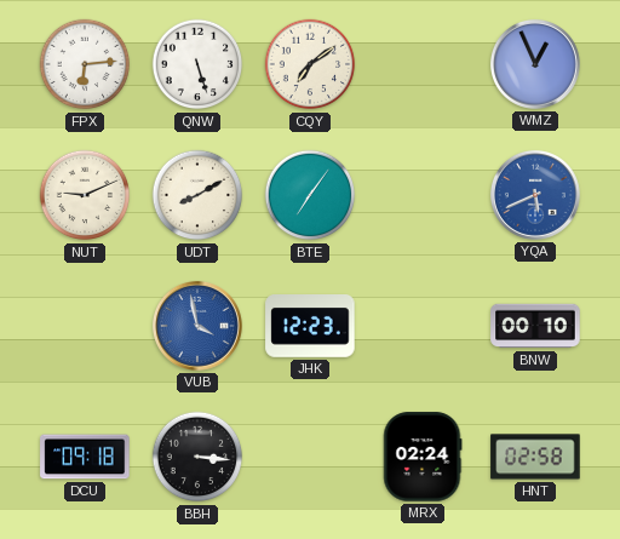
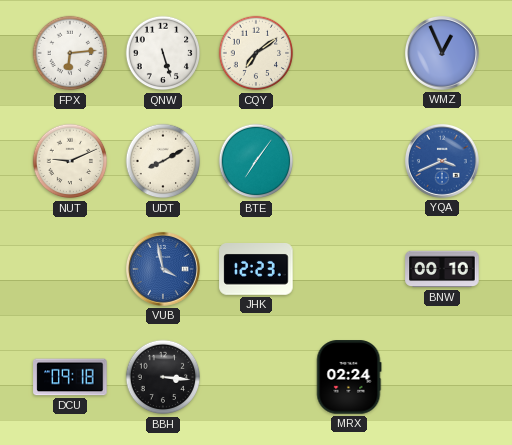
YQA: 5:41 -> 3:41
HNT: 02:58 -> none
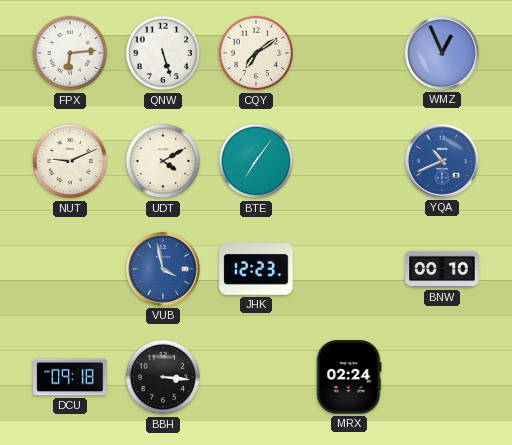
UDT: 8:10 -> 4:10
YQA: 3:41 -> 10:41
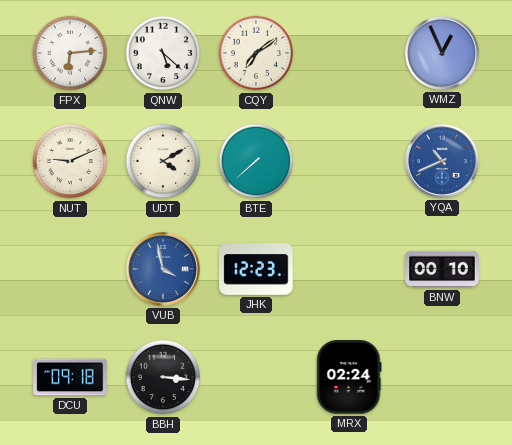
QNW: 5:27 -> 5:22
BTE: 7:06 -> 7:38
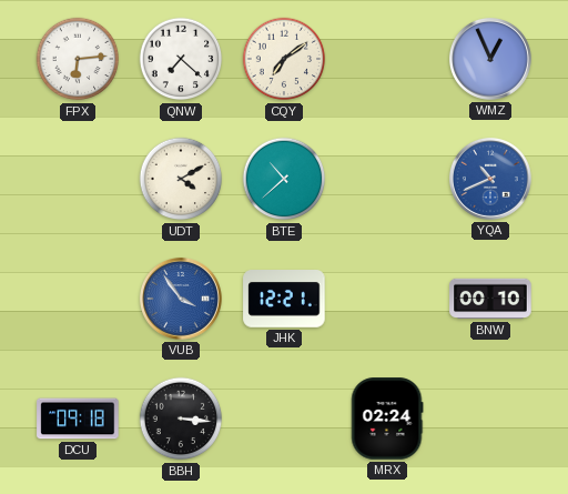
QNW: 5:22 -> 7:22
NUT: 9:11 -> none
BTE: 7:38 -> 10:38
VUB: 3:58 -> 3:54
JHK: 12:23 -> 12:21
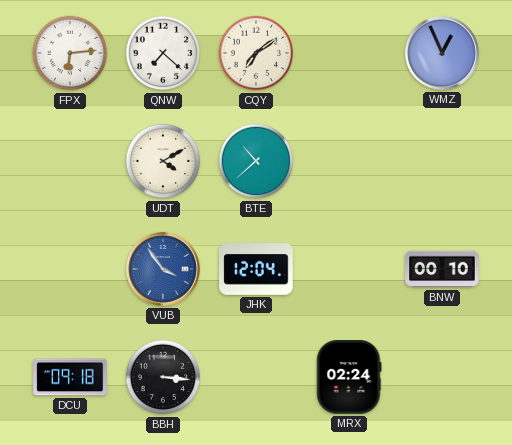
YQA: 10:41 -> none
JHK: 12:21 -> 12:04
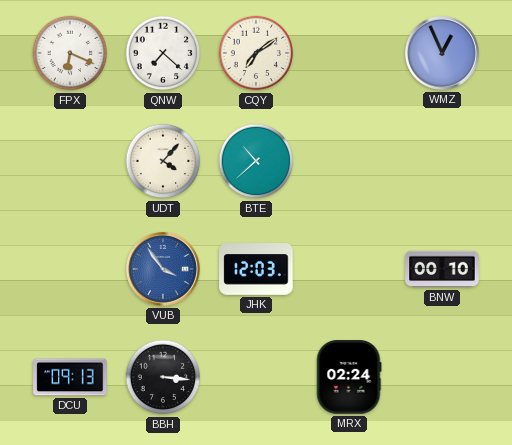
FPX: 6:14 -> 6:19
UDT: 4:10 -> 4:07
JHK: 12:04 -> 12:03
DCU: 09:18 -> 09:13
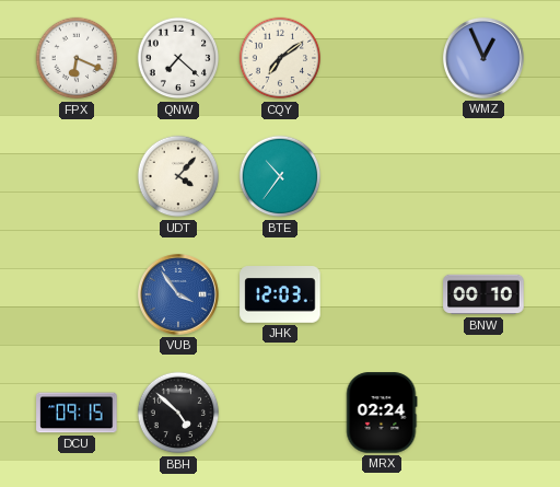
BTE: 10:38 -> 10:36
DCU: 09:13 -> 09:15
BBH: 3:16 -> 4:52
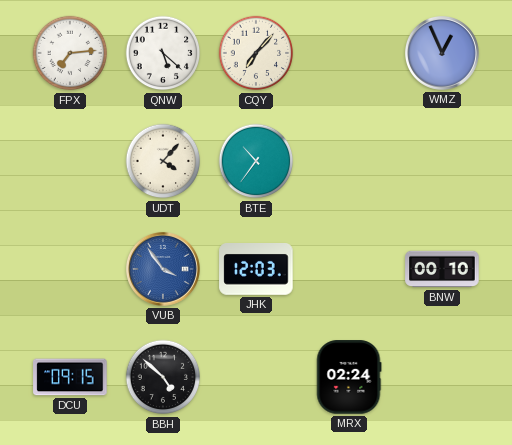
FPX: 6:19 -> 7:14
QNW: 7:22 -> 5:22
CQY: 7:09 -> 7:07
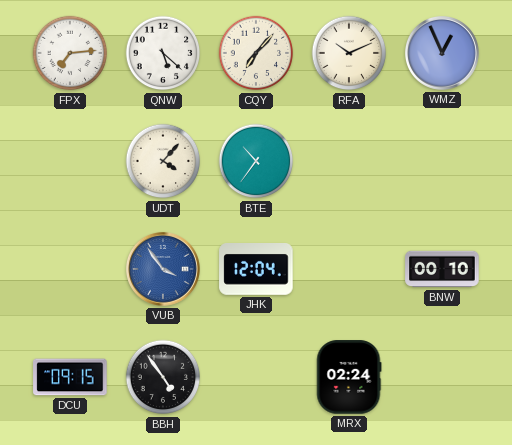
RFA: none -> 10:11
JHK: 12:03 -> 12:04
BBH: 4:52 -> 4:54
